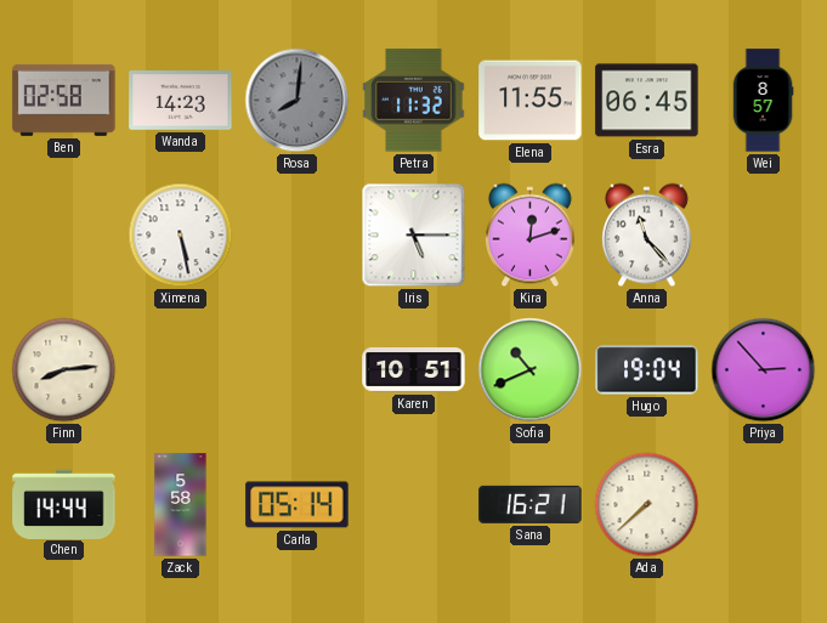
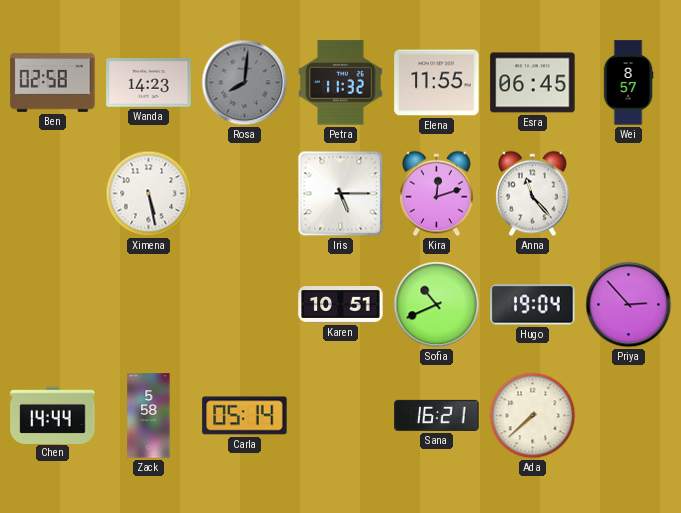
Finn: 8:14 -> none
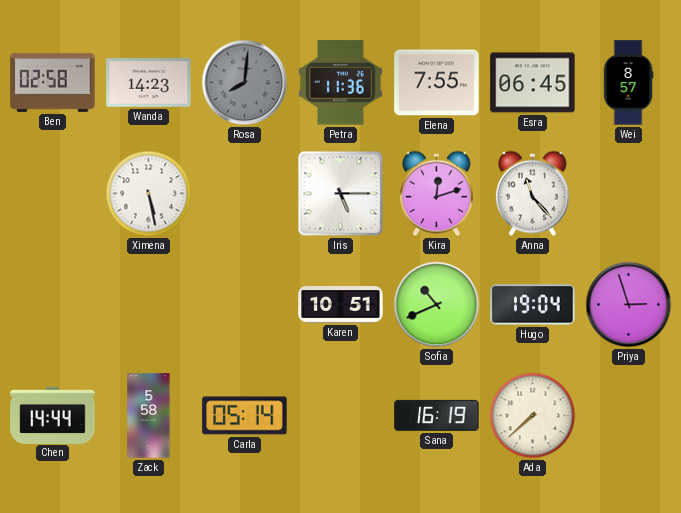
Petra: 11:32 -> 11:36
Elena: 11:55 -> 7:55
Priya: 2:53 -> 2:57
Sana: 16:21 -> 16:19
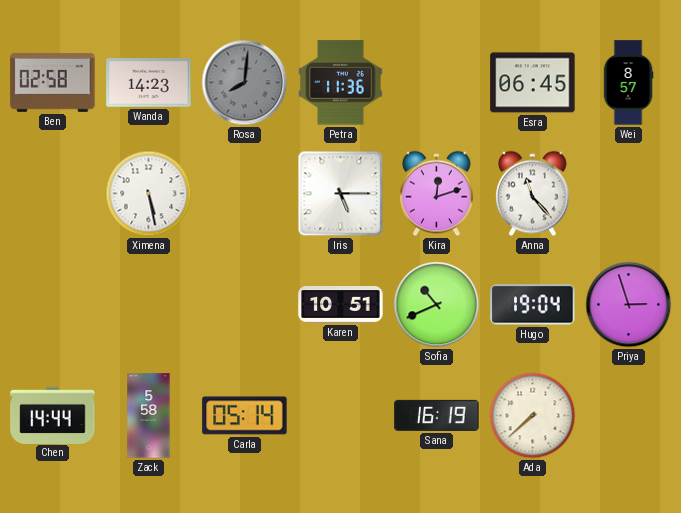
Elena: 7:55 -> none
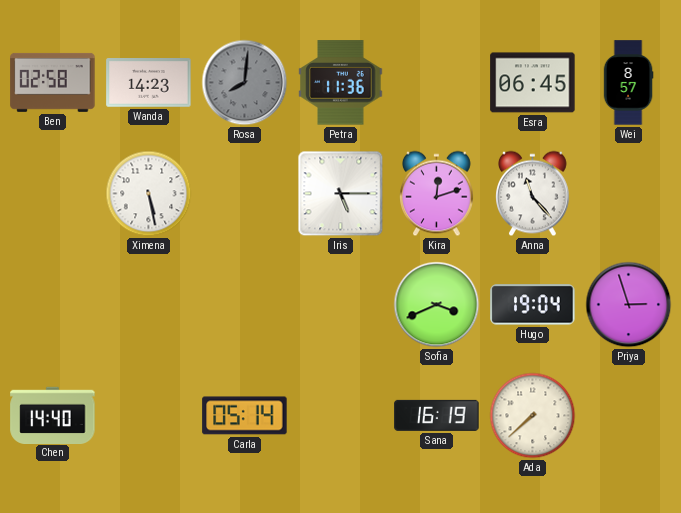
Karen: 10:51 -> none
Sofia: 10:41 -> 3:41
Chen: 14:44 -> 14:40
Zack: 5:58 -> none
